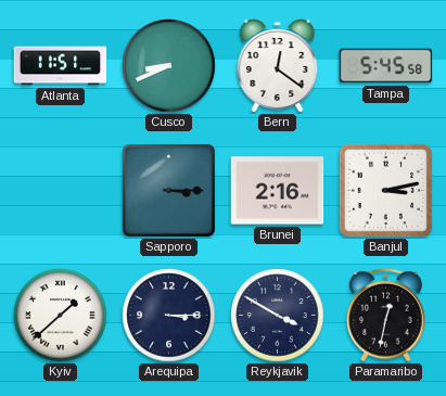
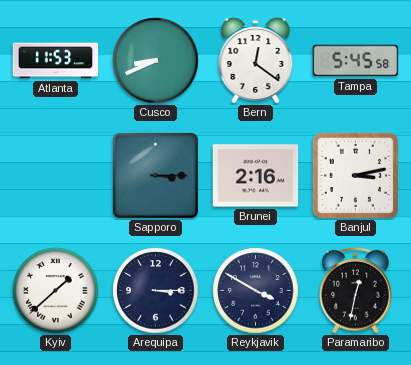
Atlanta: 11:51 -> 11:53
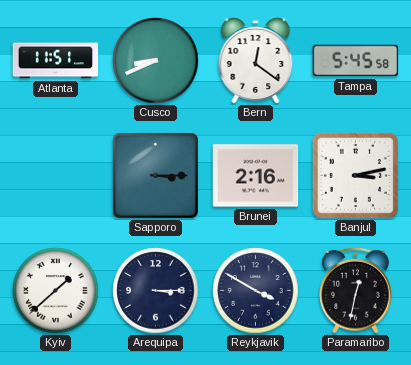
Atlanta: 11:53 -> 11:51
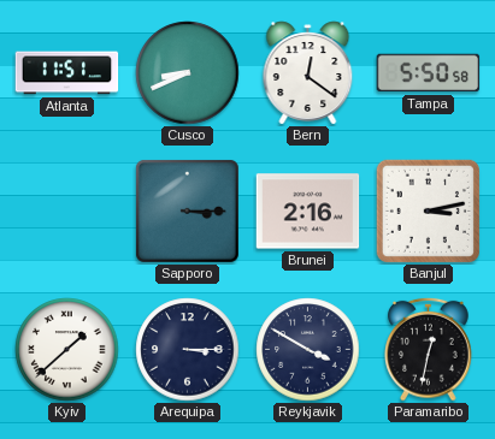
Tampa: 5:45 -> 5:50
